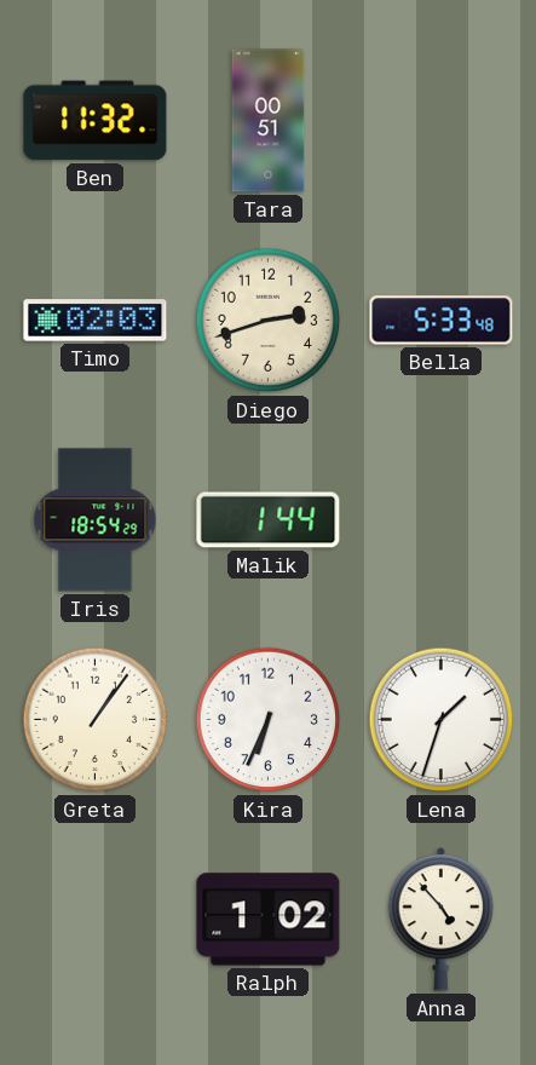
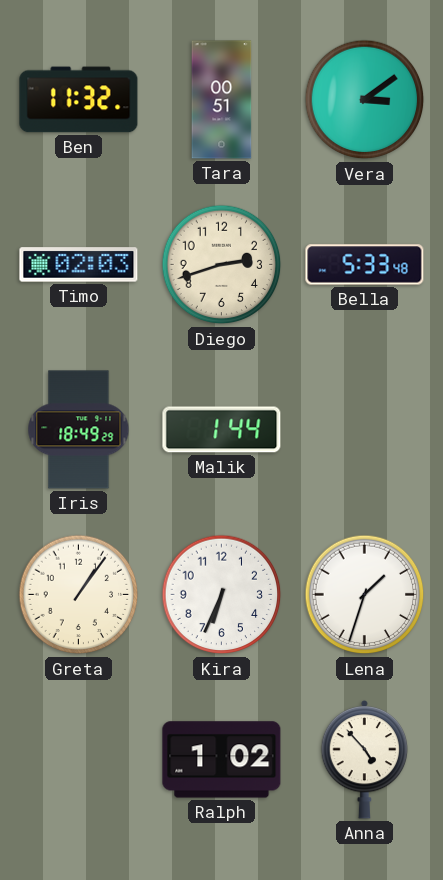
Vera: none -> 3:09
Iris: 18:54 -> 18:49
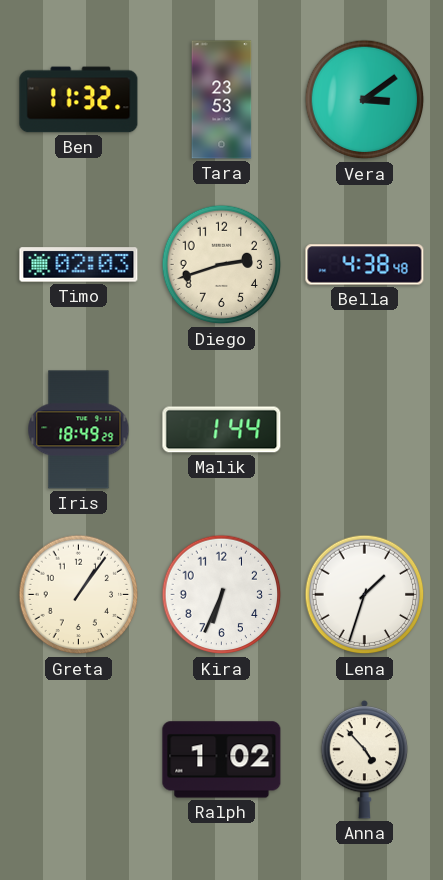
Tara: 00:51 -> 23:53
Bella: 5:33 -> 4:38
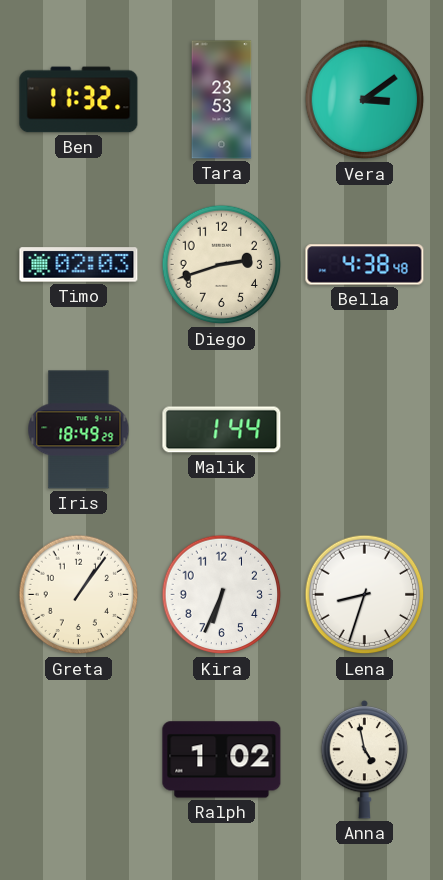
Lena: 1:33 -> 8:33
Anna: 4:53 -> 4:58
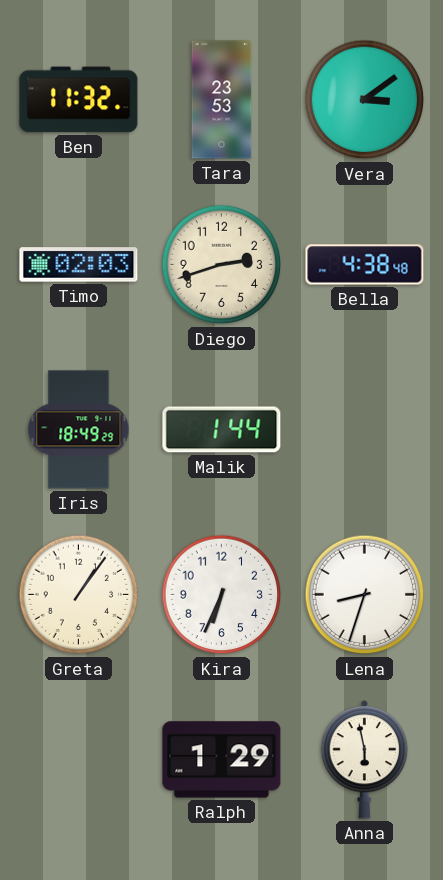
Ralph: 1:02 -> 1:29
Anna: 4:58 -> 5:58
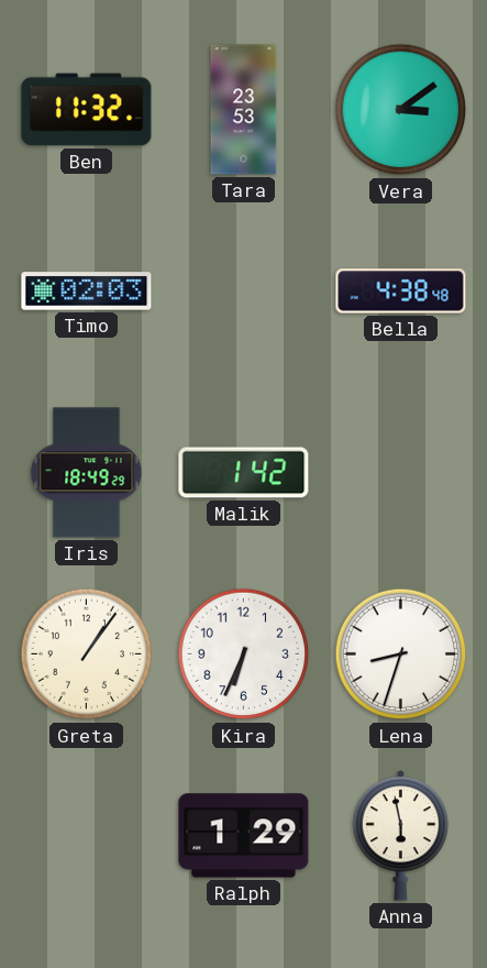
Diego: 2:42 -> none
Malik: 1:44 -> 1:42
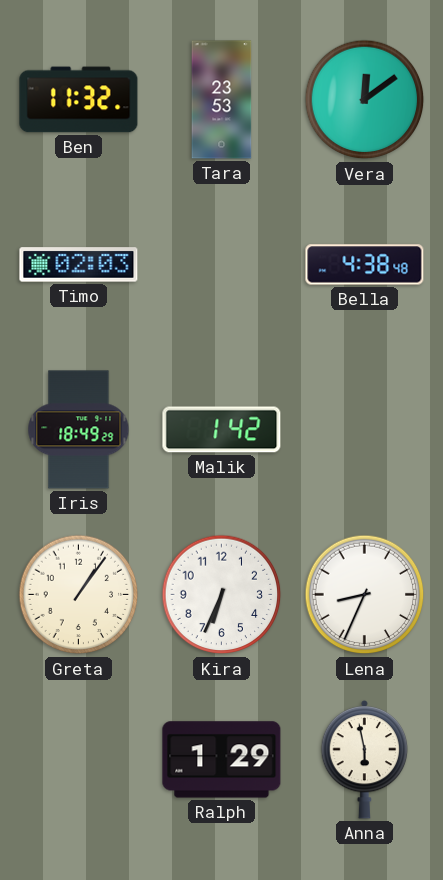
Vera: 3:09 -> 12:09
Lena: 8:33 -> 8:34
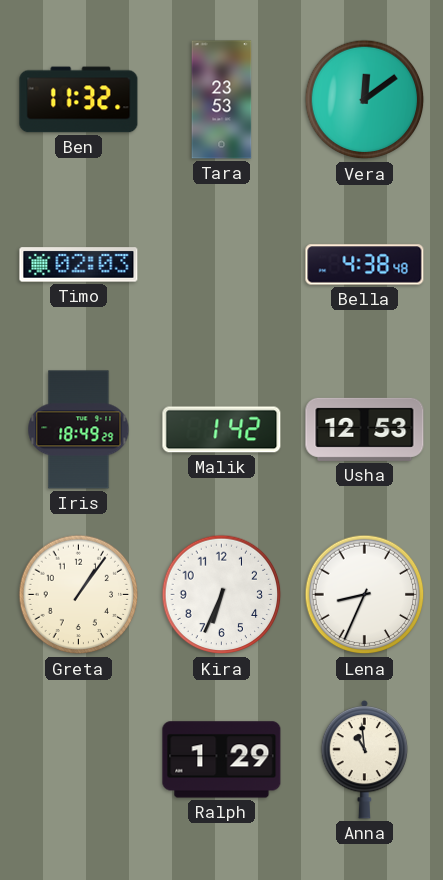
Usha: none -> 12:53
Anna: 5:58 -> 10:59
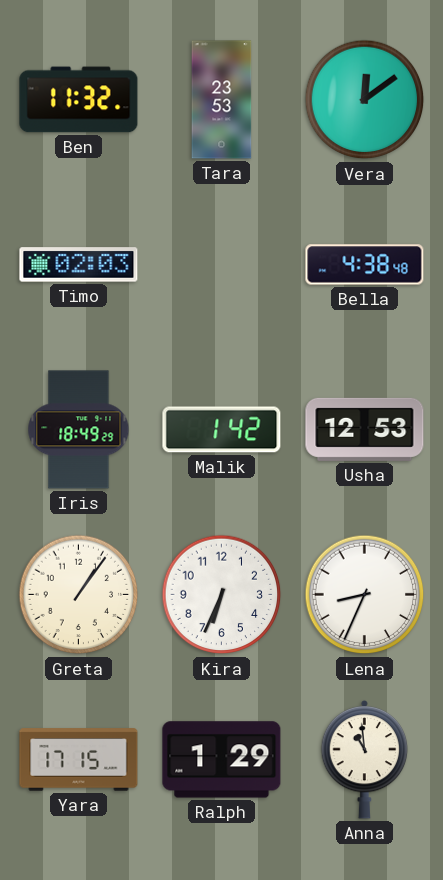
Yara: none -> 17:15
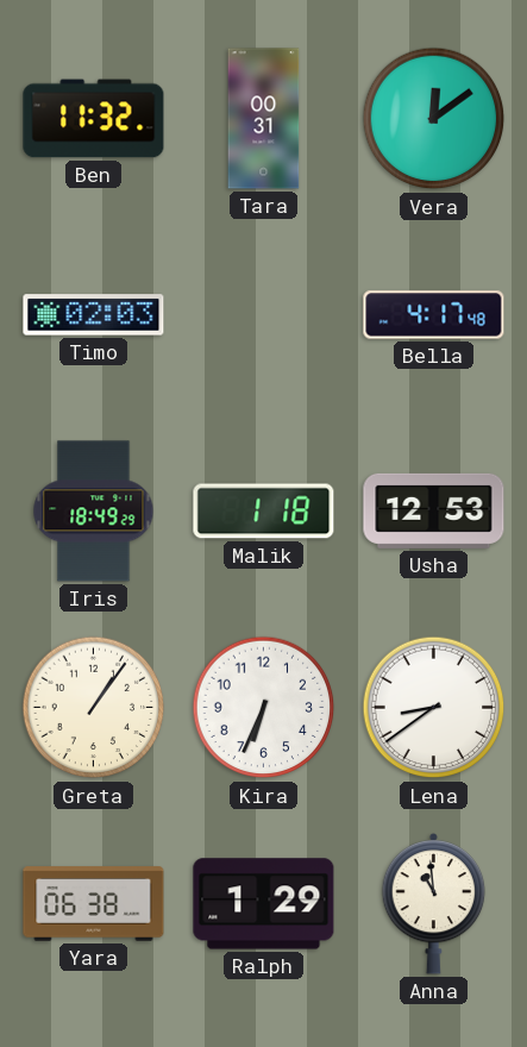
Tara: 23:53 -> 00:31
Bella: 4:38 -> 4:17
Malik: 1:42 -> 1:18
Lena: 8:34 -> 8:39
Yara: 17:15 -> 06:38
